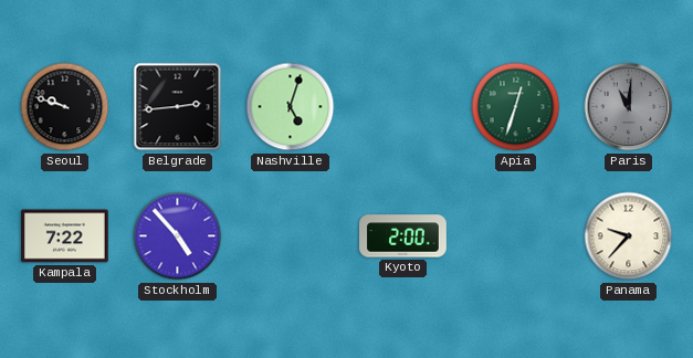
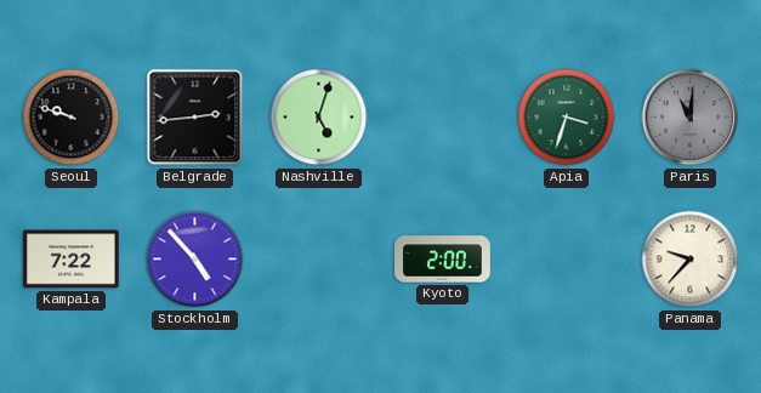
Apia: 12:33 -> 3:33
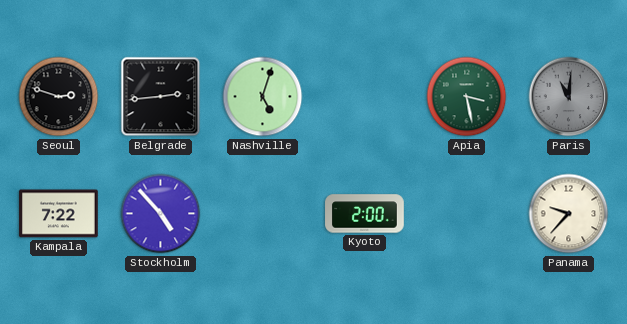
Seoul: 9:48 -> 2:48
Apia: 3:33 -> 3:28
